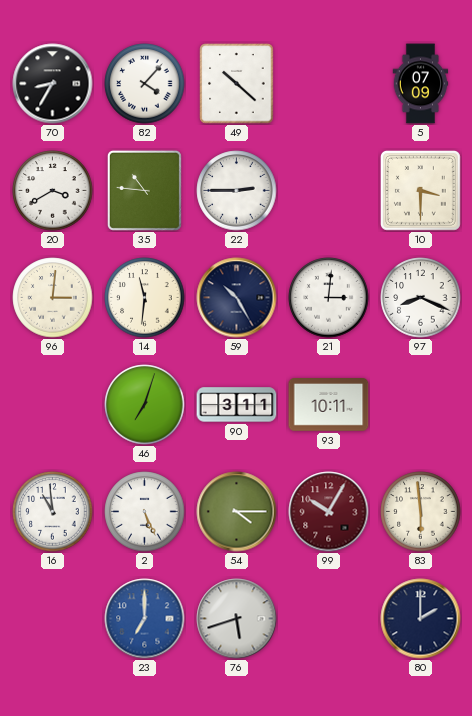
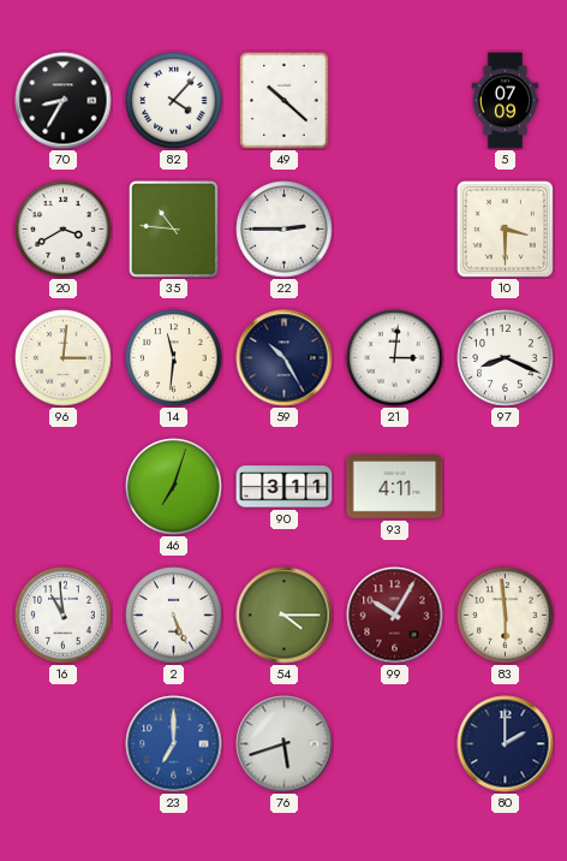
93: 10:11 -> 4:11
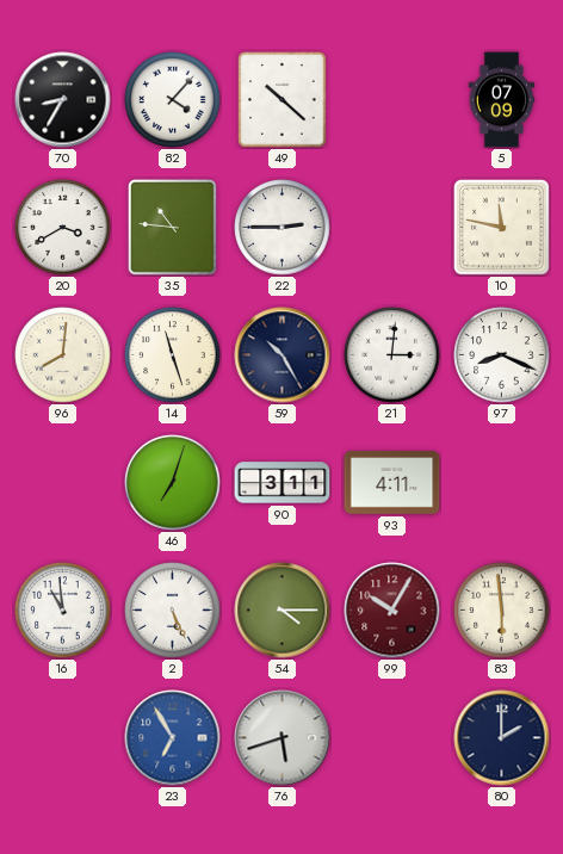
10: 3:30 -> 11:47
96: 3:01 -> 8:01
14: 11:31 -> 11:27
23: 7:00 -> 6:55
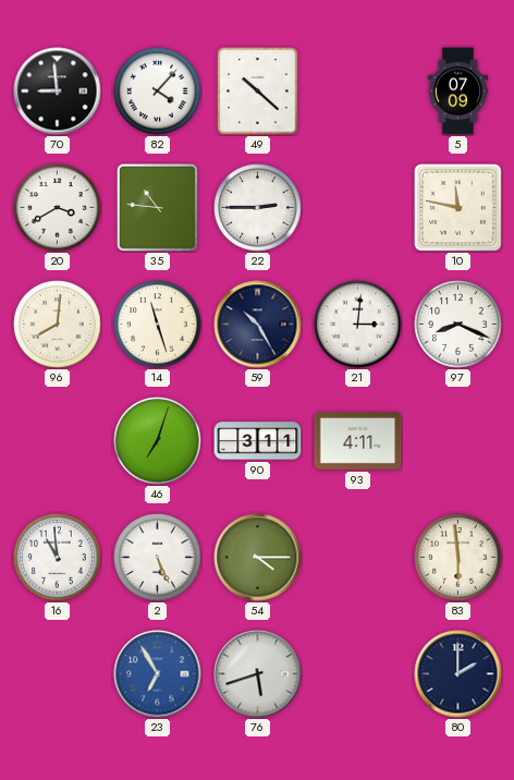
70: 8:35 -> 8:59
99: 10:05 -> none
